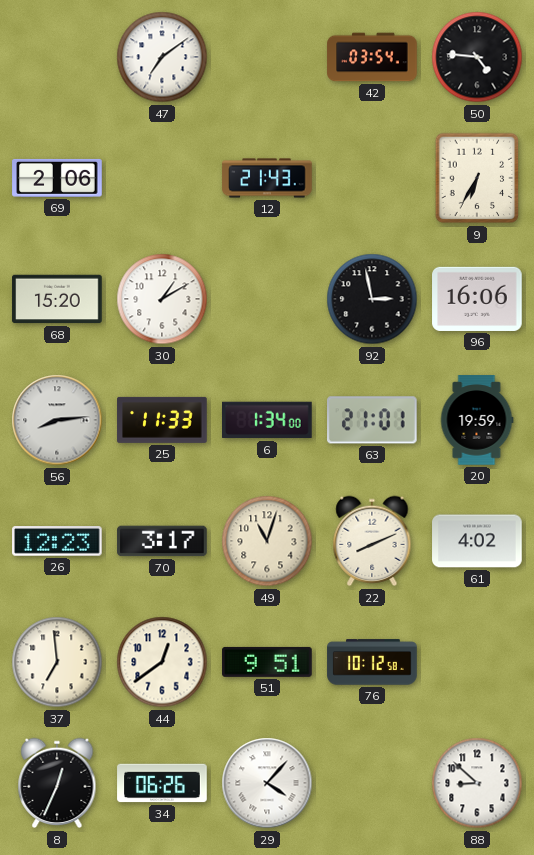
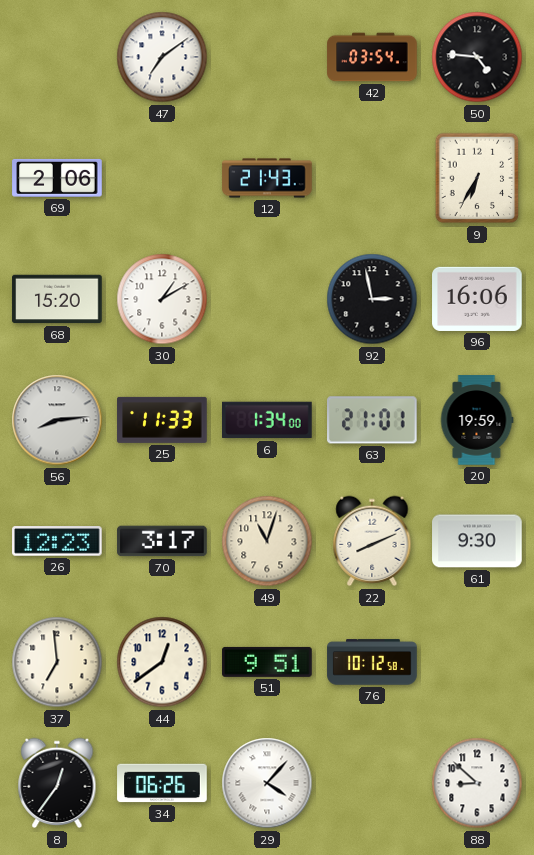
61: 4:02 -> 9:30
8: 12:34 -> 12:36
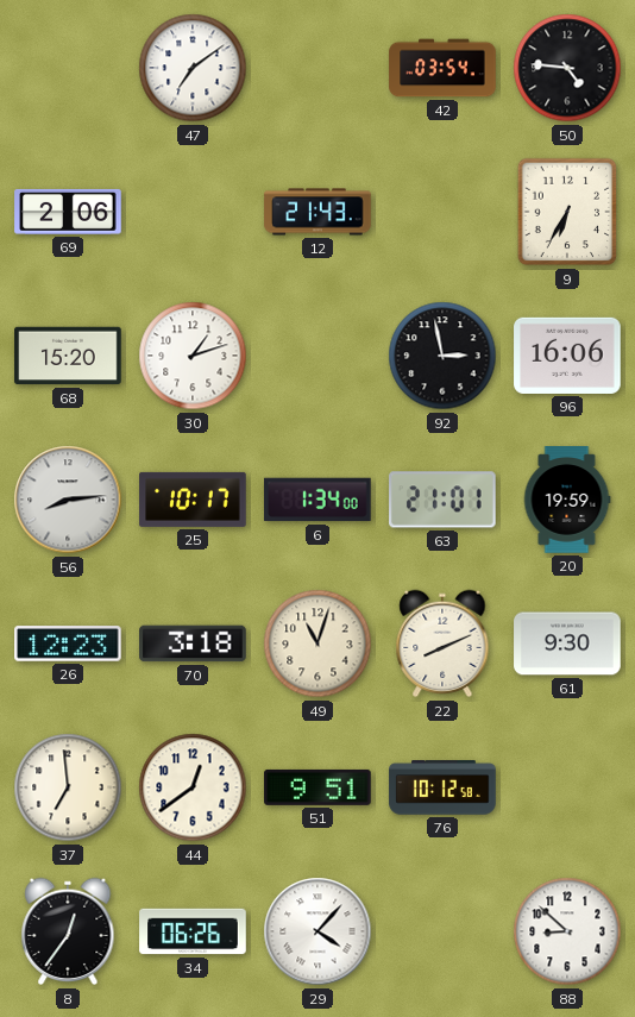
30: 1:10 -> 1:12
25: 11:33 -> 10:17
70: 3:17 -> 3:18
